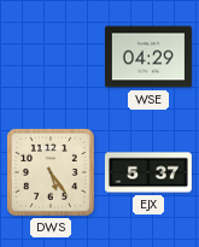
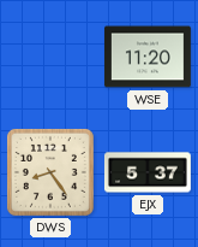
WSE: 04:29 -> 11:20
DWS: 5:24 -> 8:24
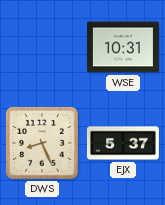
WSE: 11:20 -> 10:31
DWS: 8:24 -> 8:26
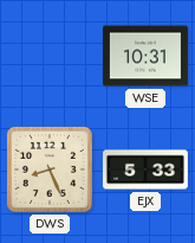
EJX: 5:37 -> 5:33
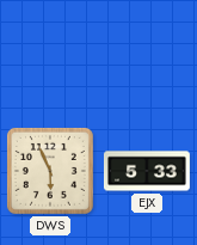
WSE: 10:31 -> none
DWS: 8:26 -> 5:56
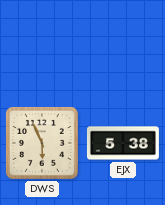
EJX: 5:33 -> 5:38
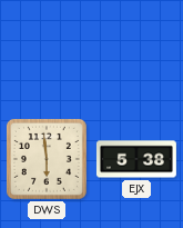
DWS: 5:56 -> 5:59
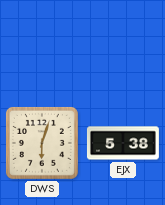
DWS: 5:59 -> 6:03
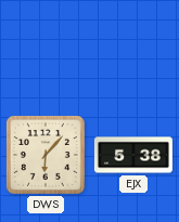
DWS: 6:03 -> 6:07
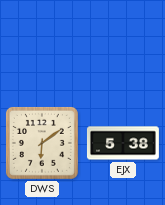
DWS: 6:07 -> 6:09
